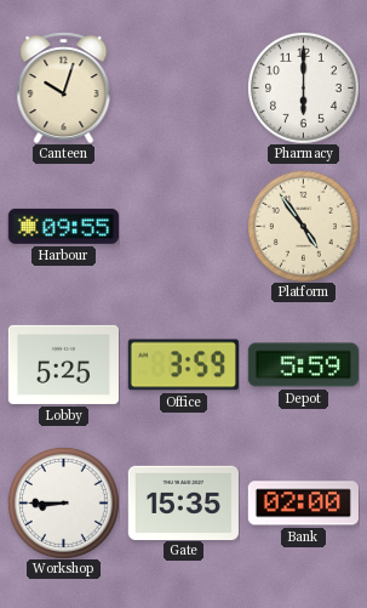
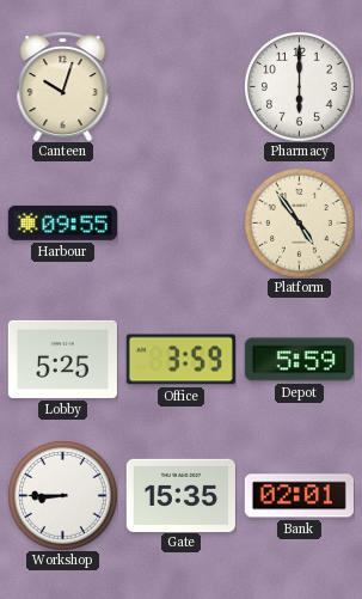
Bank: 02:00 -> 02:01
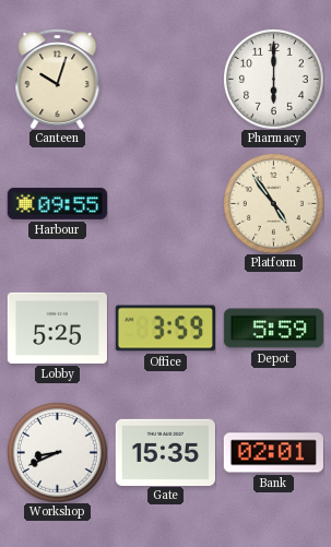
Workshop: 8:45 -> 8:41
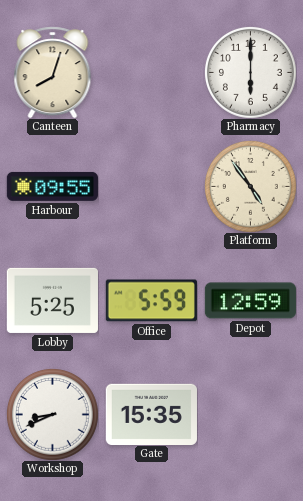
Canteen: 10:03 -> 8:03
Office: 3:59 -> 5:59
Depot: 5:59 -> 12:59
Bank: 02:01 -> none
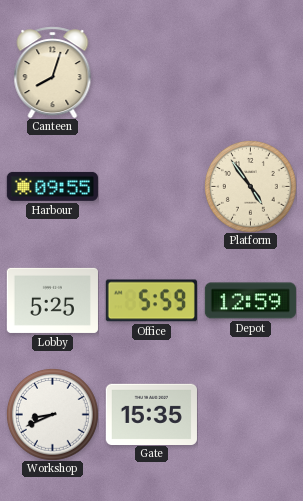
Pharmacy: 6:00 -> none
